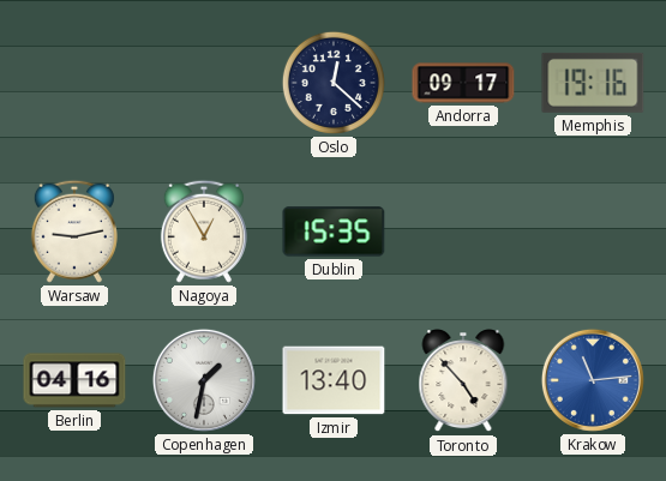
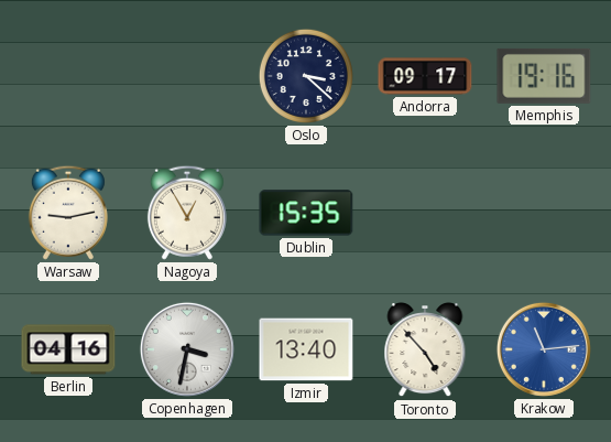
Oslo: 12:22 -> 3:22
Copenhagen: 1:32 -> 3:32
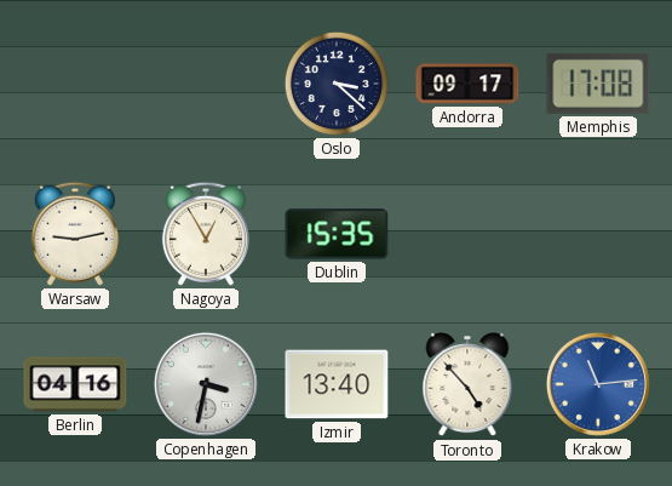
Memphis: 19:16 -> 17:08
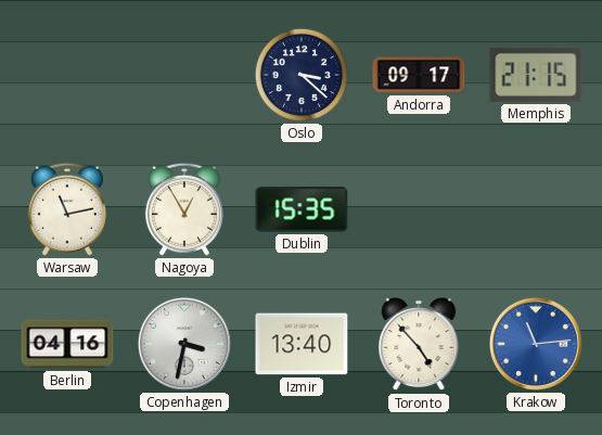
Memphis: 17:08 -> 21:15
Warsaw: 9:13 -> 11:13
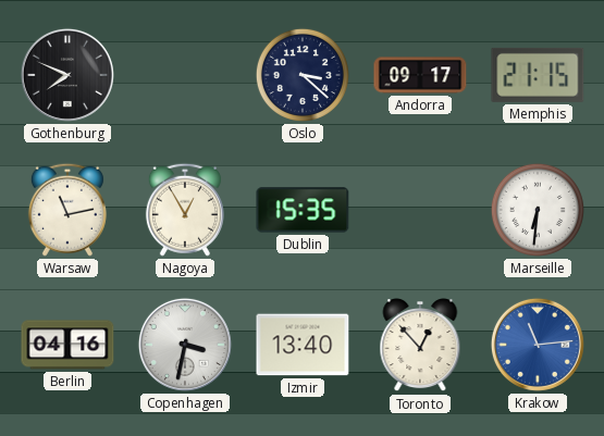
Gothenburg: none -> 7:49
Marseille: none -> 6:31
Toronto: 4:53 -> 12:53
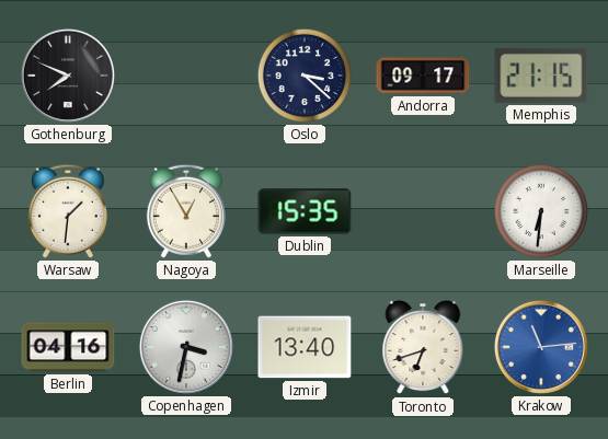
Warsaw: 11:13 -> 1:31
Toronto: 12:53 -> 6:42
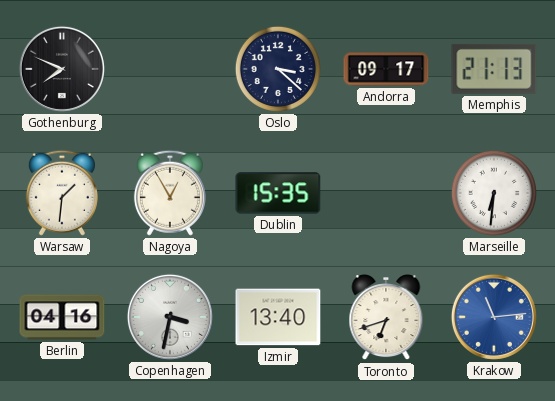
Memphis: 21:15 -> 21:13
